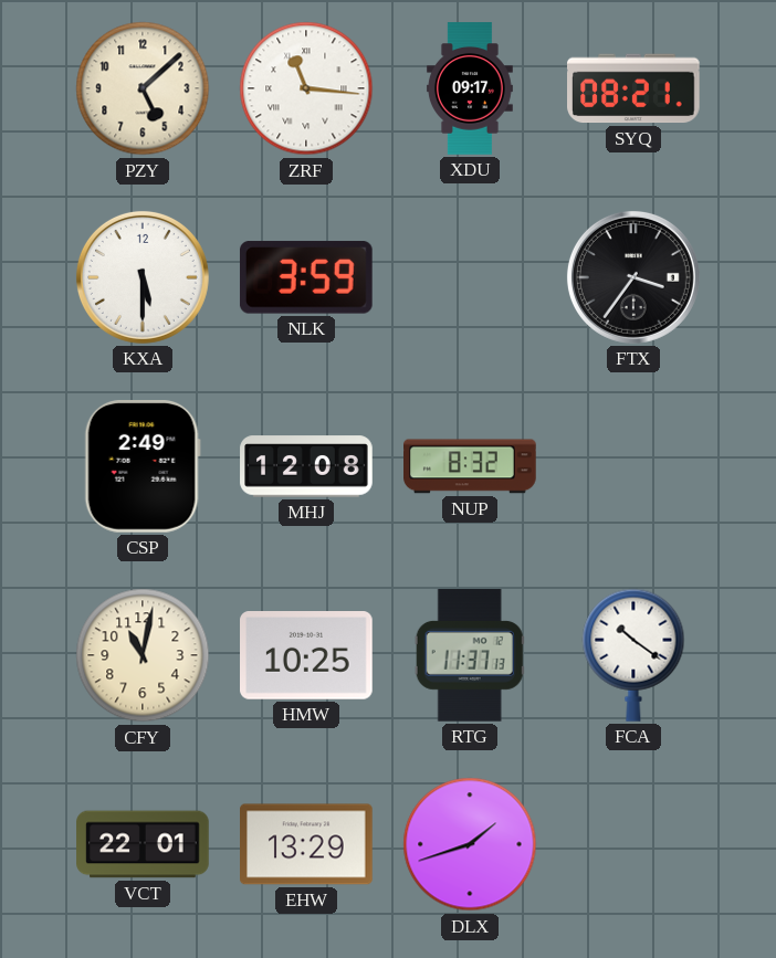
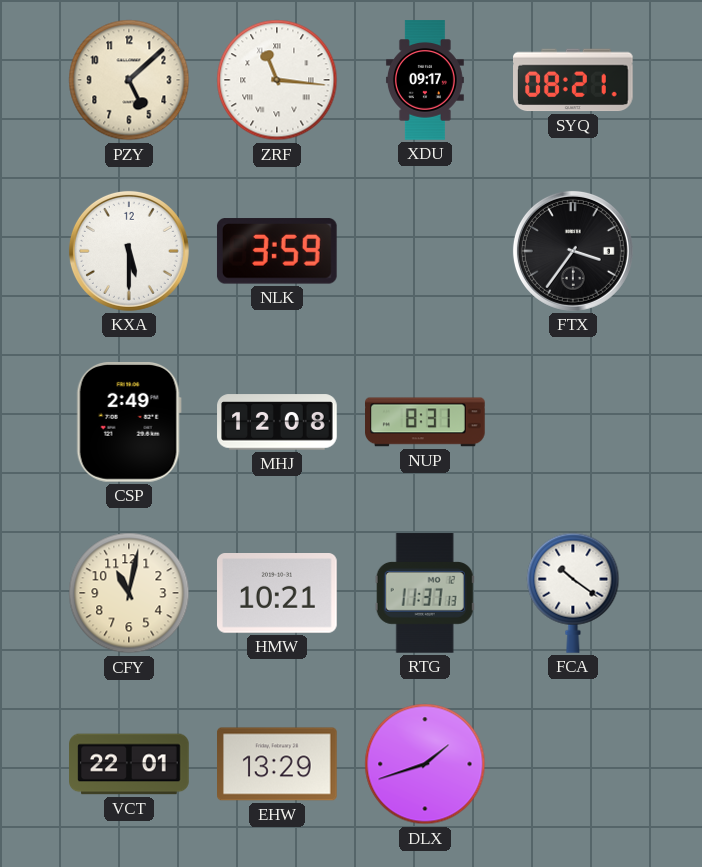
NUP: 8:32 -> 8:31
HMW: 10:25 -> 10:21
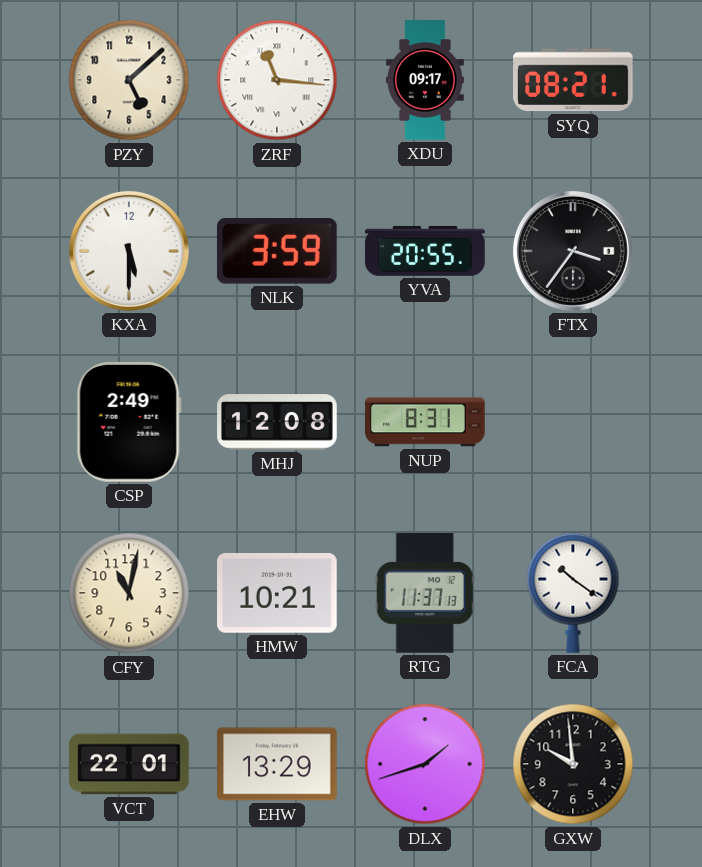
YVA: none -> 20:55
GXW: none -> 9:59
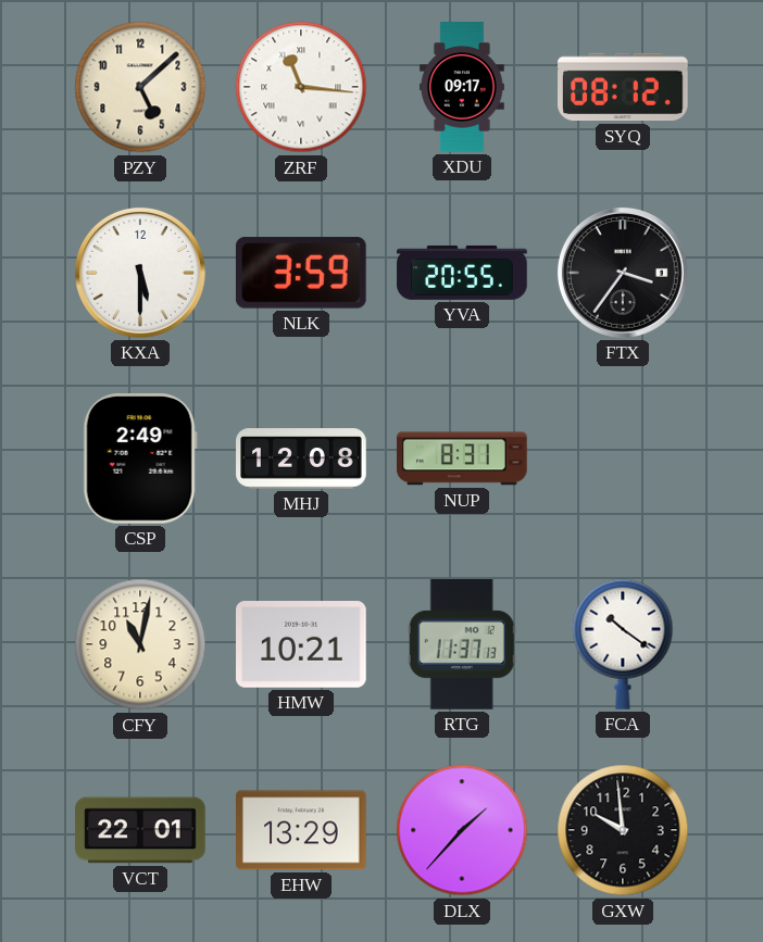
SYQ: 08:21 -> 08:12
DLX: 1:42 -> 1:37
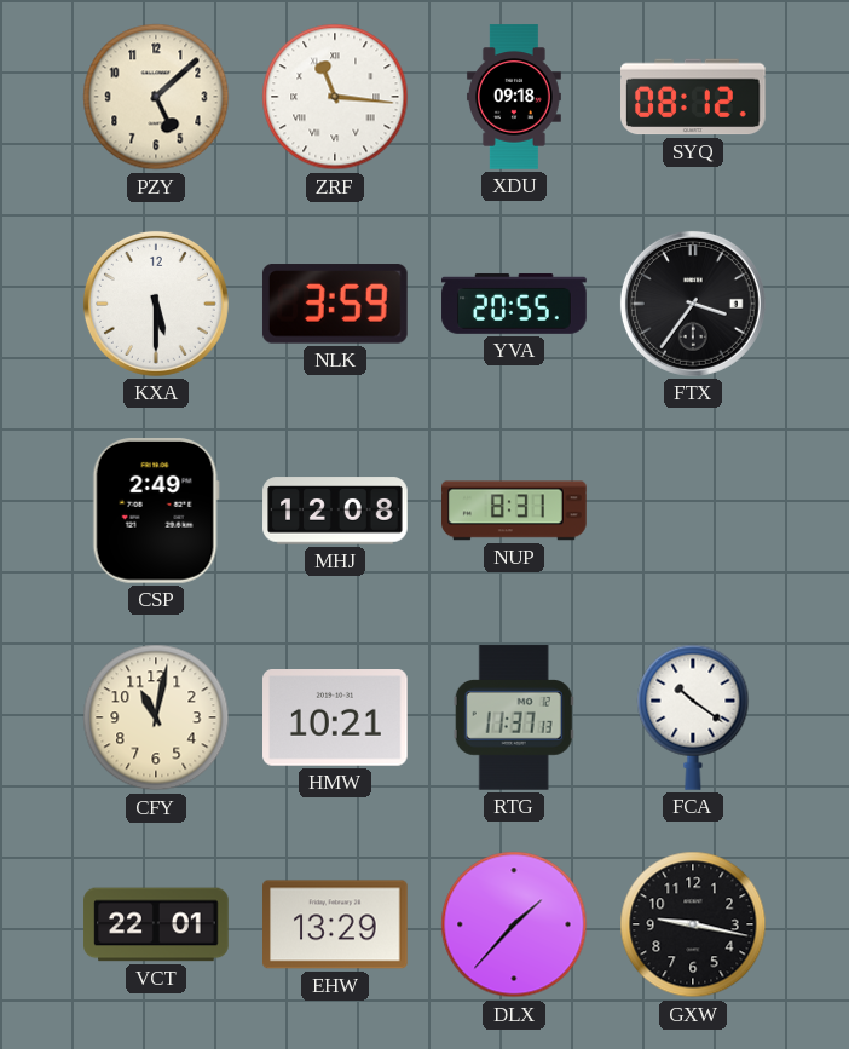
XDU: 09:17 -> 09:18
GXW: 9:59 -> 9:17
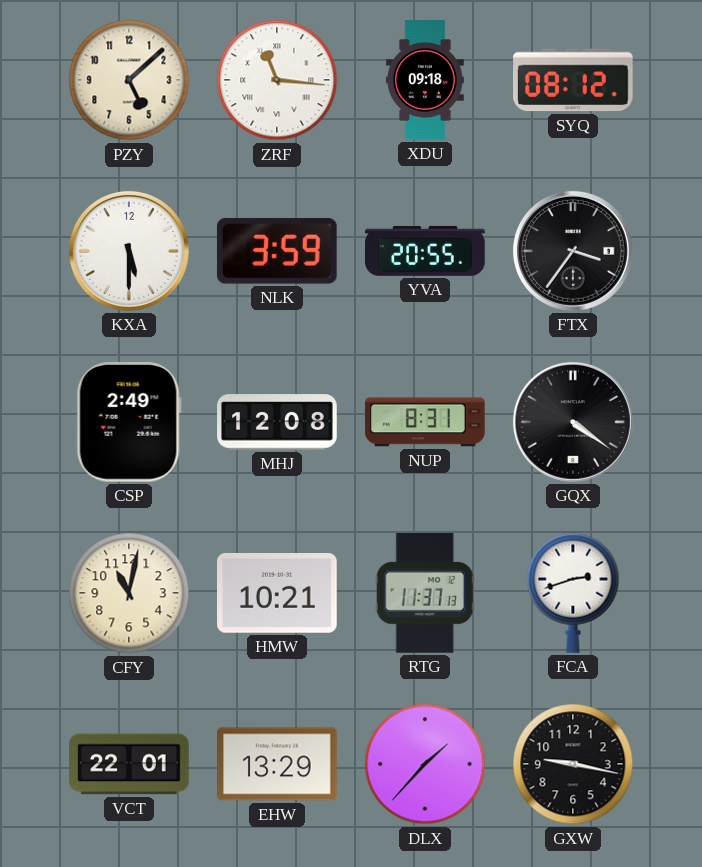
GQX: none -> 4:21
FCA: 10:21 -> 2:42
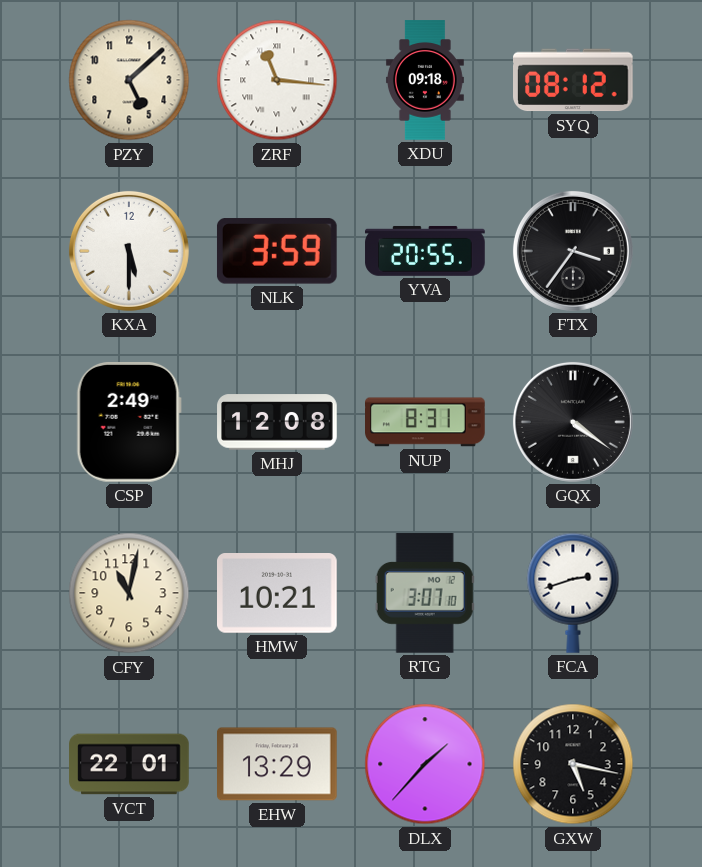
RTG: 11:37 -> 3:07
GXW: 9:17 -> 5:17
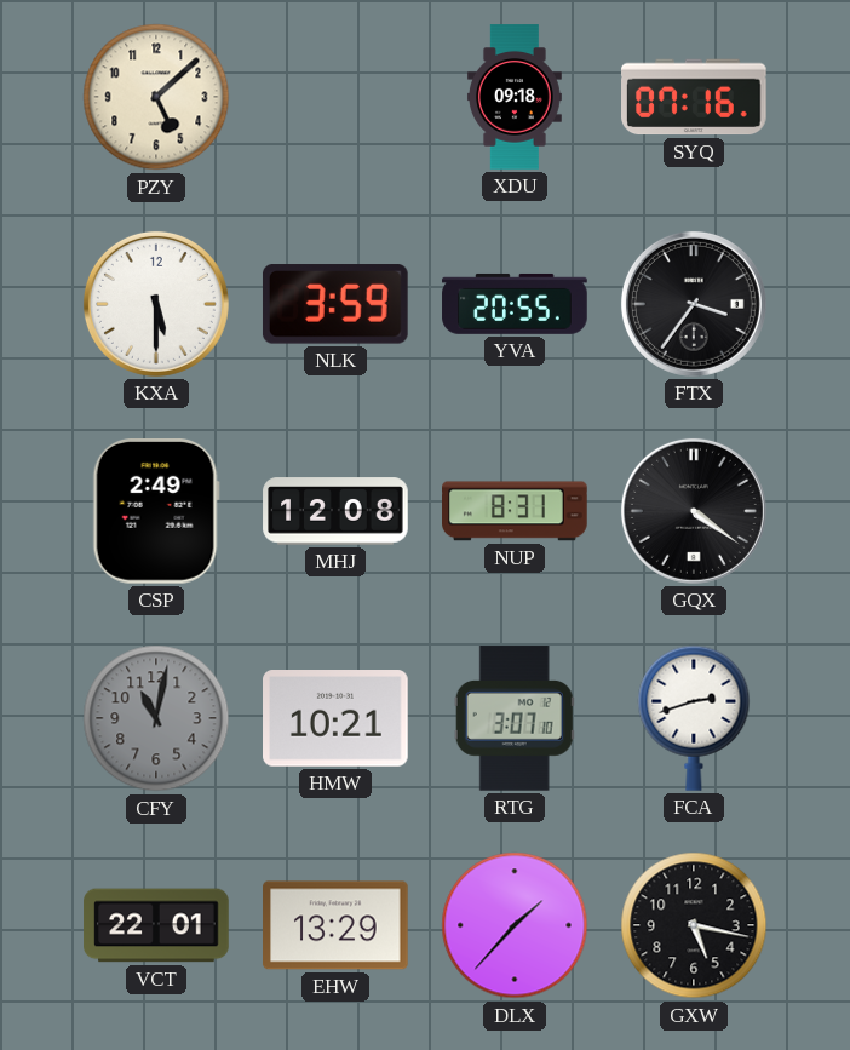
ZRF: 11:16 -> none
SYQ: 08:12 -> 07:16
CFY dial: cream -> grey
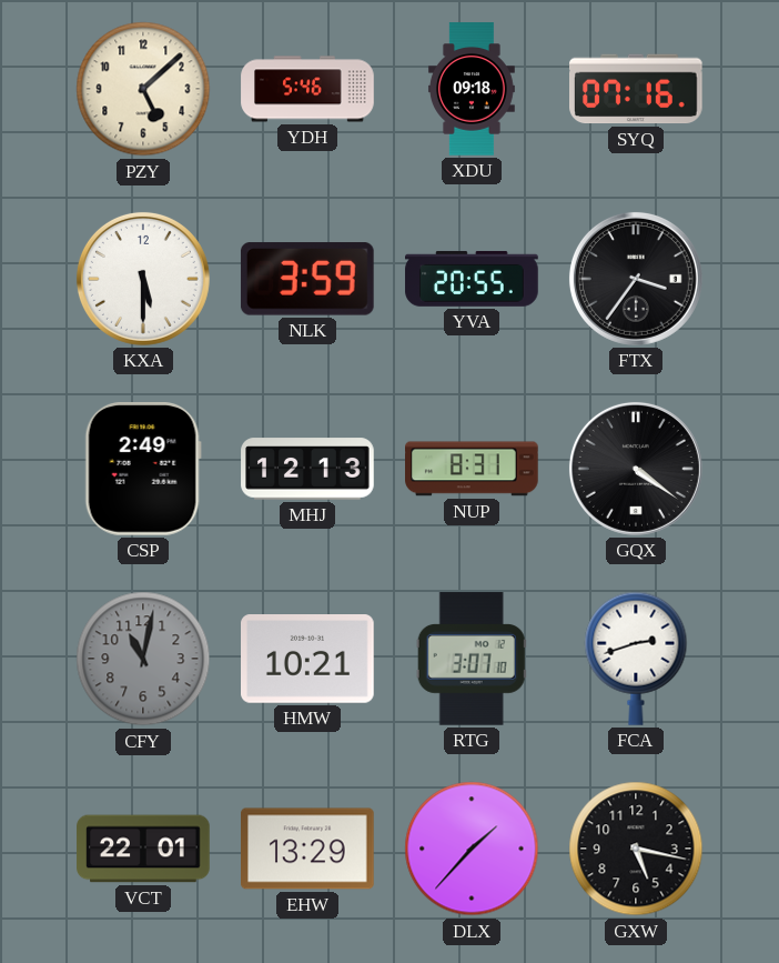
YDH: none -> 5:46
MHJ: 12:08 -> 12:13
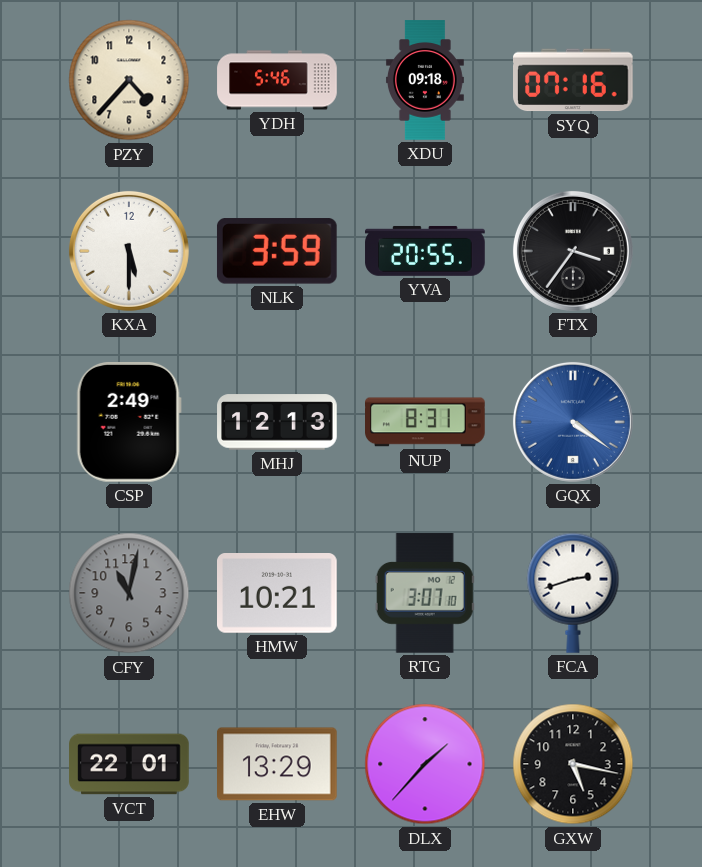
PZY: 5:08 -> 4:37
GQX dial: black -> blue
